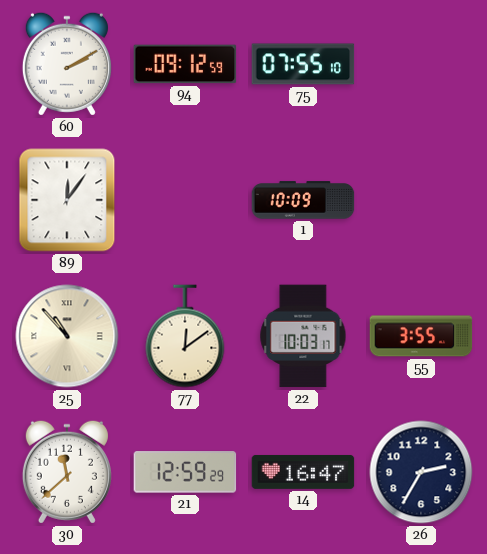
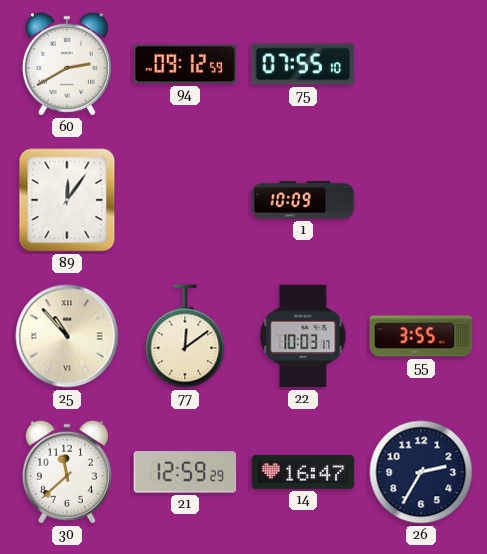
60: 2:10 -> 2:40
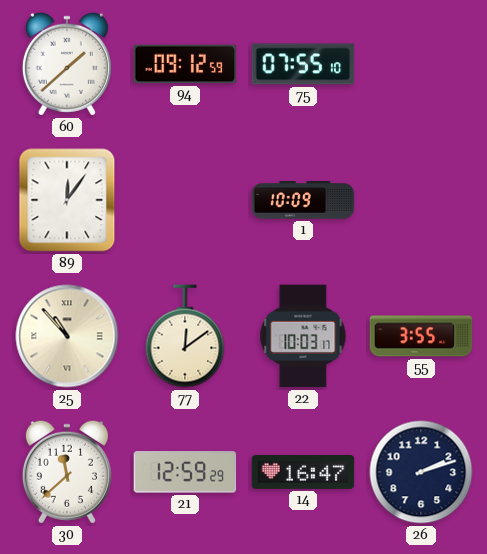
60: 2:40 -> 1:38
26: 2:35 -> 2:12
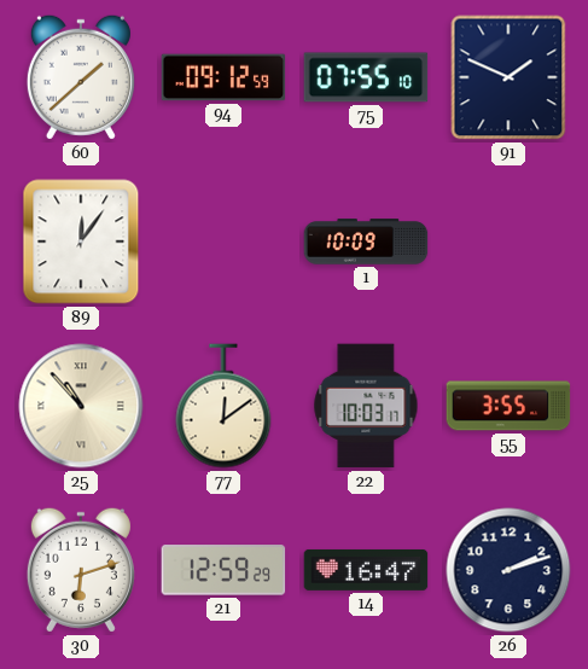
91: none -> 1:49
30: 11:38 -> 6:12
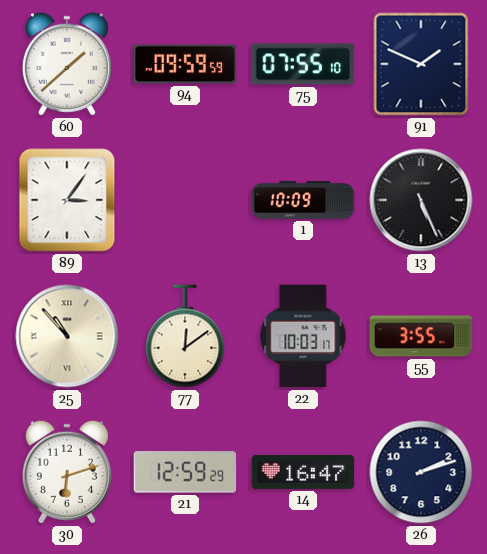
94: 09:12 -> 09:59
89: 12:06 -> 3:06
13: none -> 5:26
